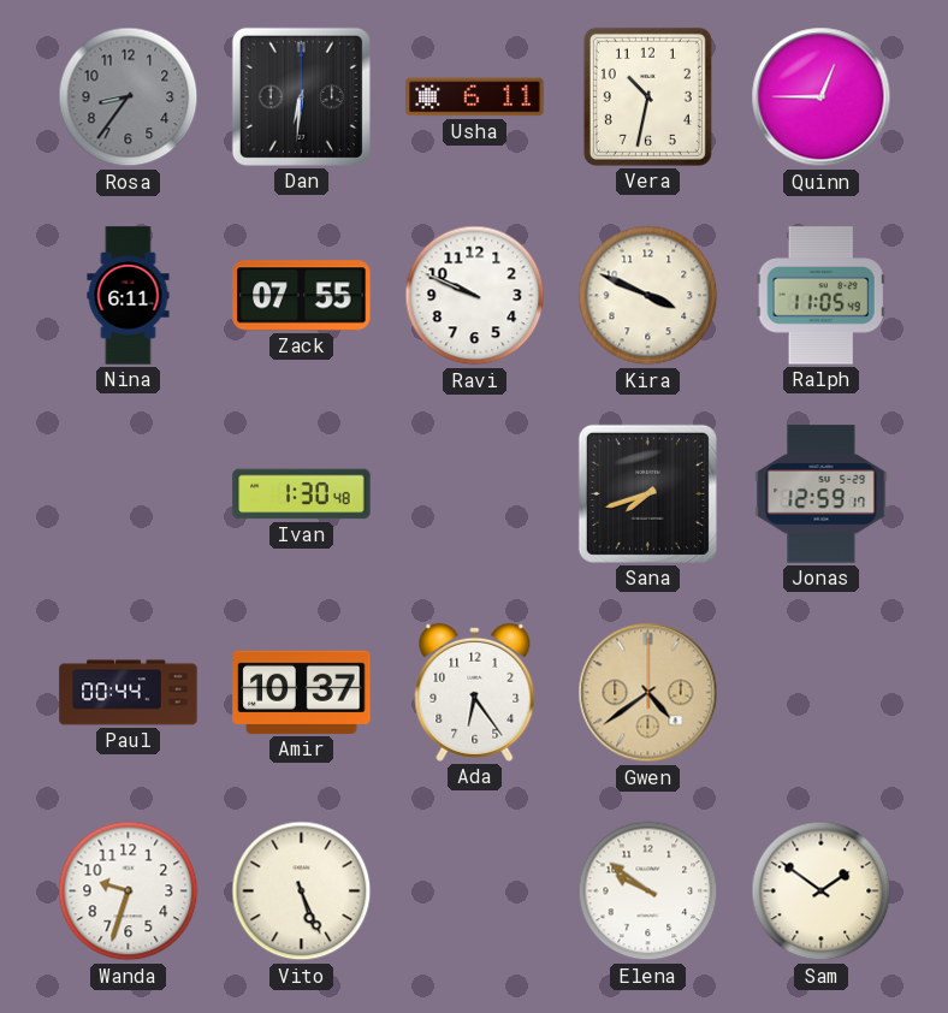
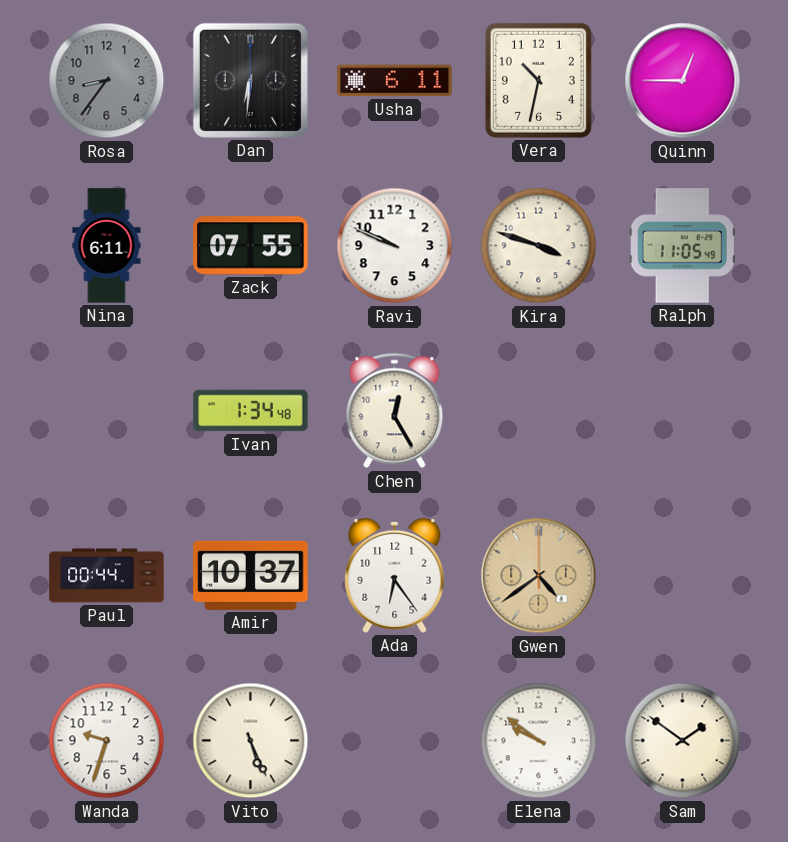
Kira: 3:49 -> 3:48
Ivan: 1:30 -> 1:34
Chen: none -> 12:25
Sana: 7:42 -> none
Jonas: 12:59 -> none
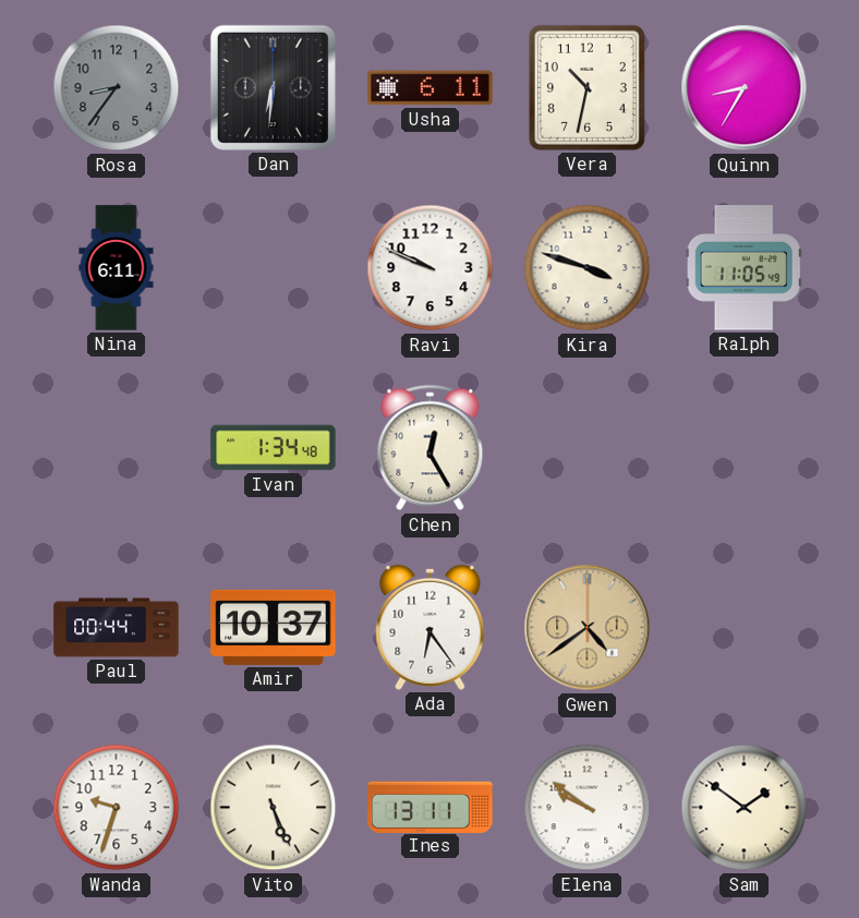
Quinn: 12:45 -> 8:35
Zack: 07:55 -> none
Ines: none -> 13:11
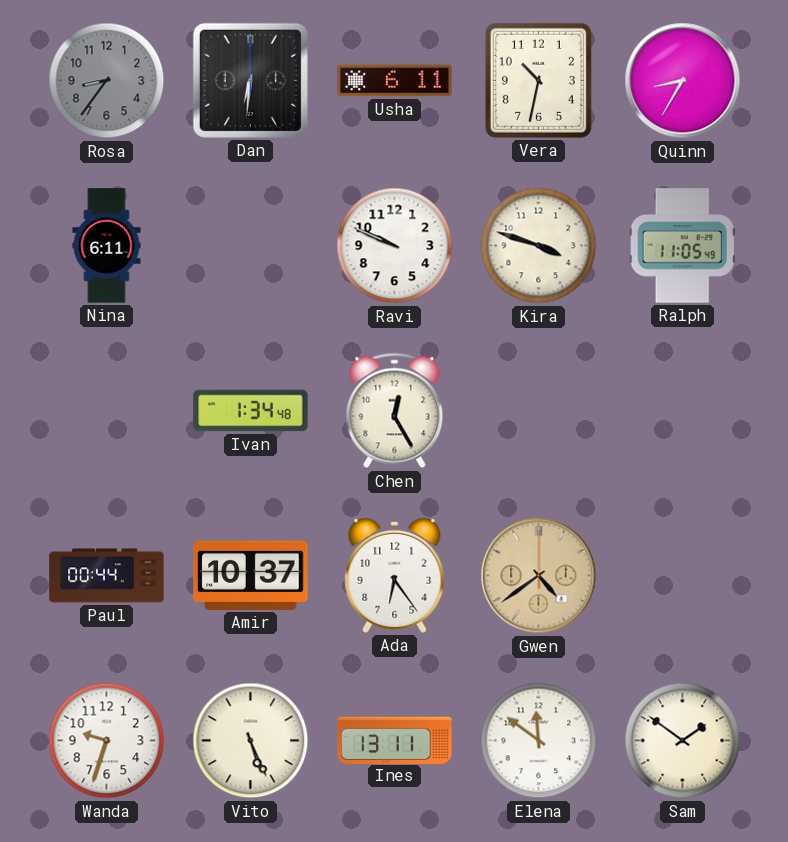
Elena: 9:51 -> 11:51
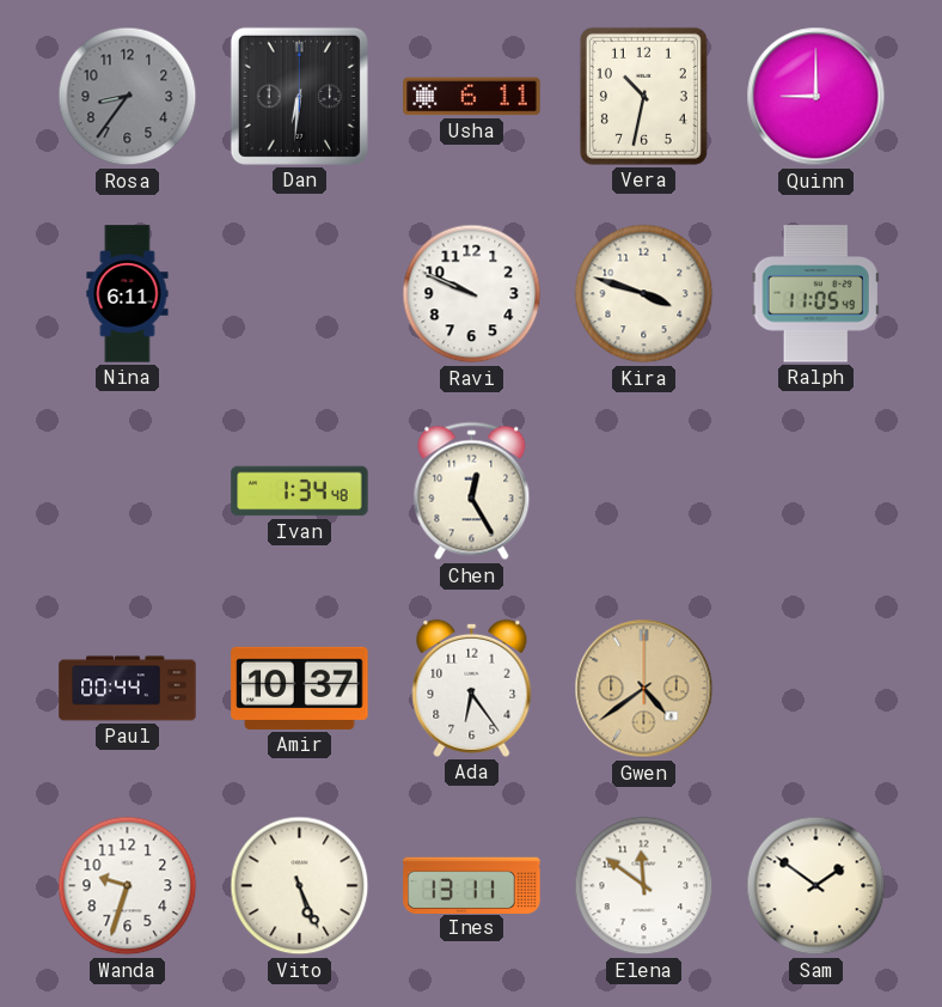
Quinn: 8:35 -> 9:00
